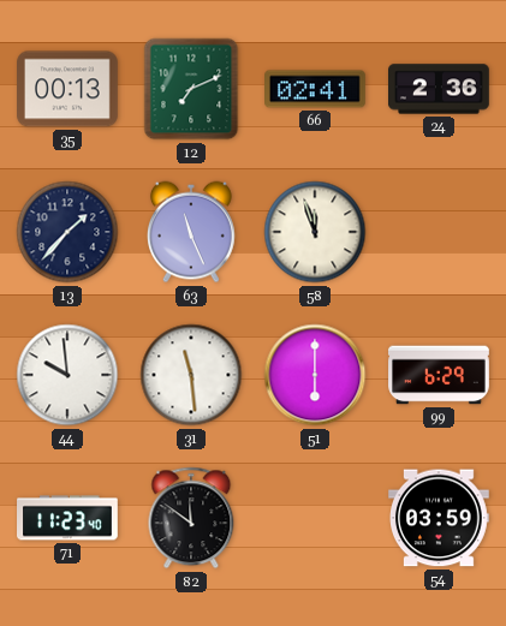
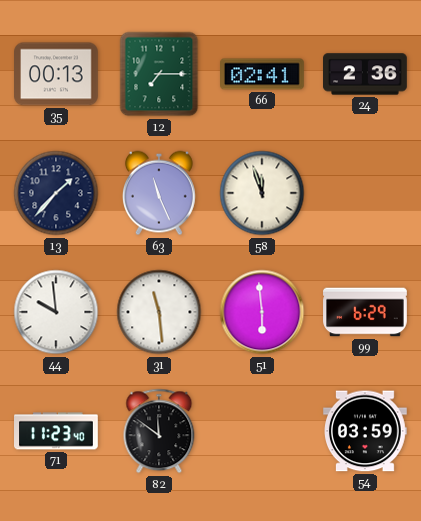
12: 7:11 -> 7:15
51: 6:00 -> 5:59
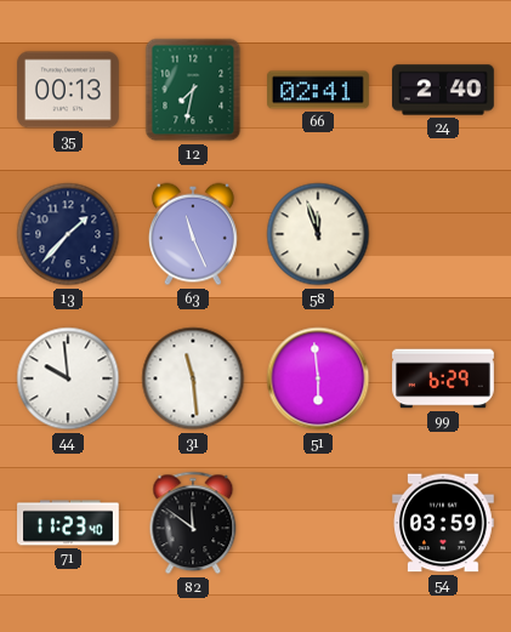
12: 7:15 -> 7:32
24: 2:36 -> 2:40
